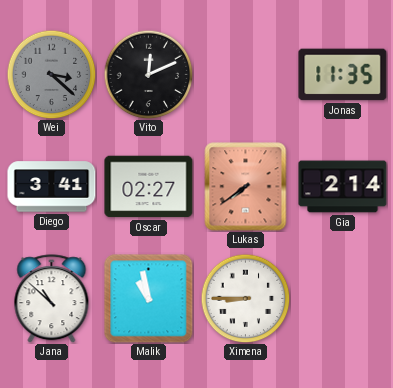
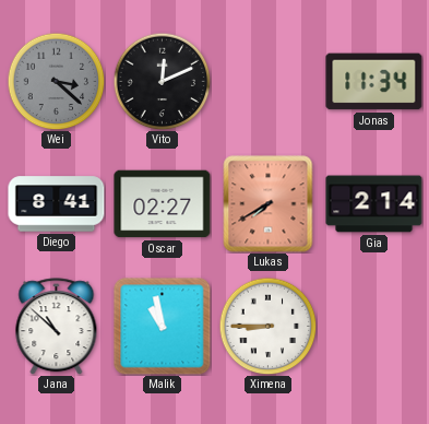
Jonas: 11:35 -> 11:34
Diego: 3:41 -> 8:41
Lukas: 7:39 -> 7:40
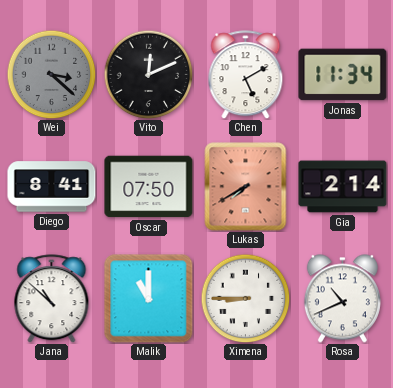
Chen: none -> 5:10
Oscar: 02:27 -> 07:50
Malik: 10:58 -> 11:00
Rosa: none -> 10:41
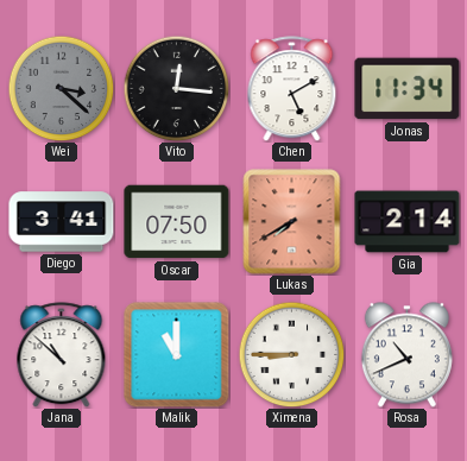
Vito: 12:11 -> 12:16
Diego: 8:41 -> 3:41
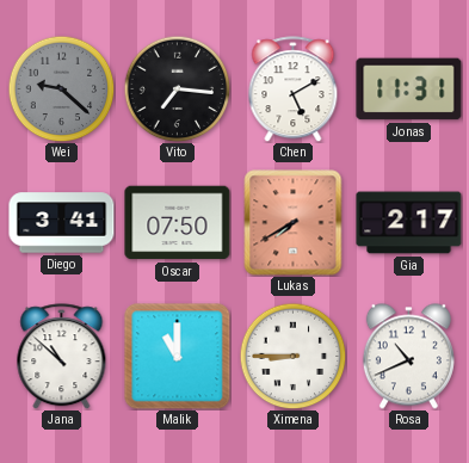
Wei: 3:22 -> 9:22
Vito: 12:16 -> 7:16
Jonas: 11:34 -> 11:31
Gia: 2:14 -> 2:17
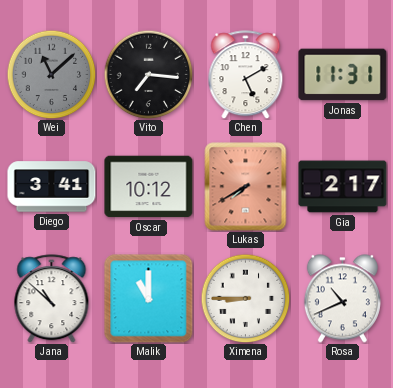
Wei: 9:22 -> 11:08
Oscar: 07:50 -> 10:12
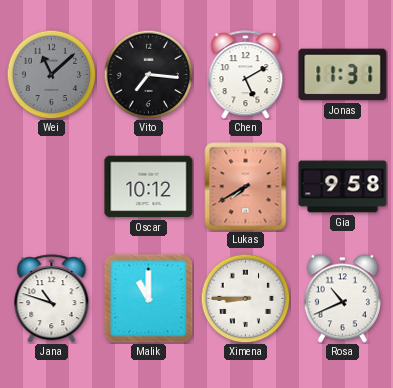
Diego: 3:41 -> none
Gia: 2:17 -> 9:58
Jana: 10:52 -> 10:48
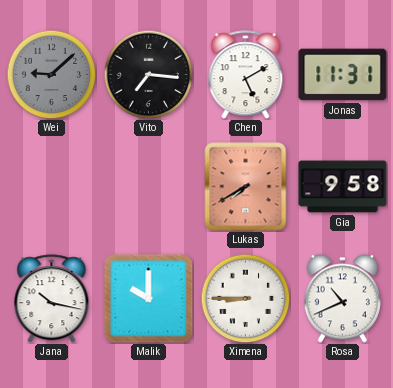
Wei: 11:08 -> 9:08
Oscar: 10:12 -> none
Jana: 10:48 -> 10:17
Malik: 11:00 -> 10:00
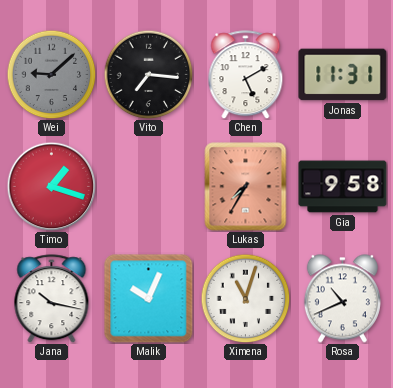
Timo: none -> 1:18
Lukas: 7:40 -> 7:35
Malik: 10:00 -> 10:04
Ximena: 8:45 -> 11:03
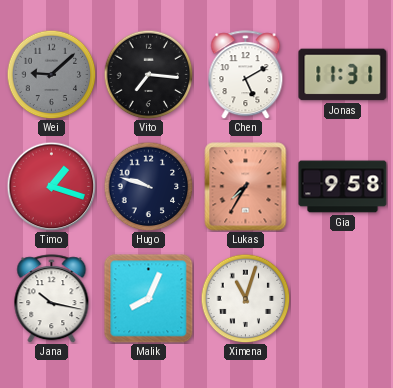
Hugo: none -> 9:48
Malik: 10:04 -> 8:04
Rosa: 10:41 -> none
